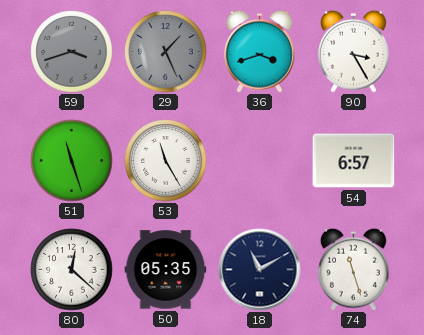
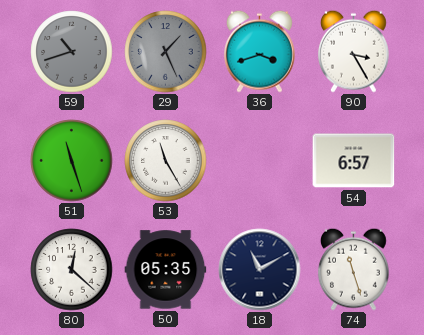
59: 3:42 -> 10:42
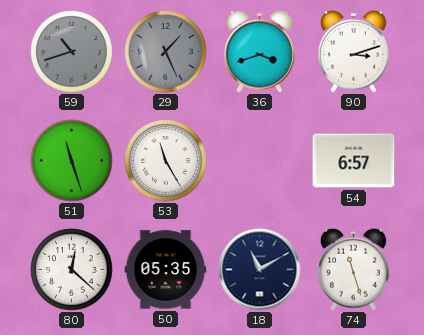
90: 3:25 -> 3:12
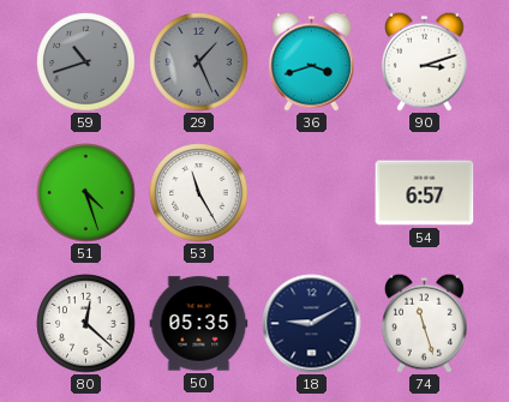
51: 11:27 -> 4:27
18: 11:10 -> 9:10
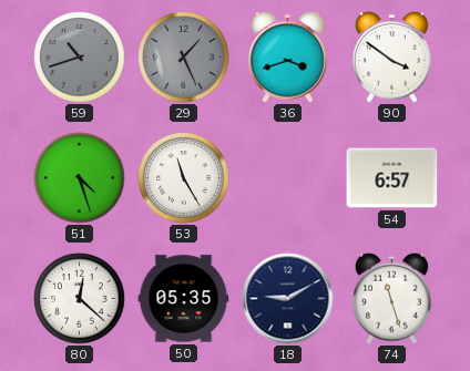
90: 3:12 -> 3:51
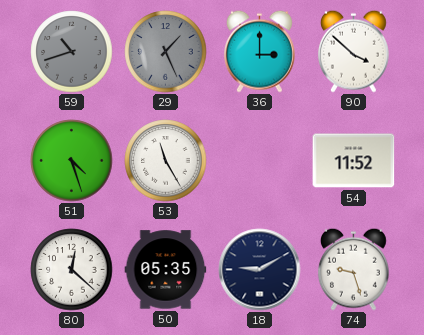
36: 3:42 -> 3:00
90: 3:51 -> 3:52
54: 6:57 -> 11:52
74: 11:27 -> 9:27
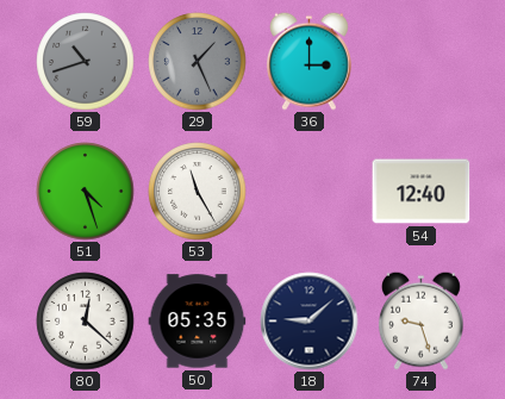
90: 3:52 -> none
54: 11:52 -> 12:40
18: 9:10 -> 9:08
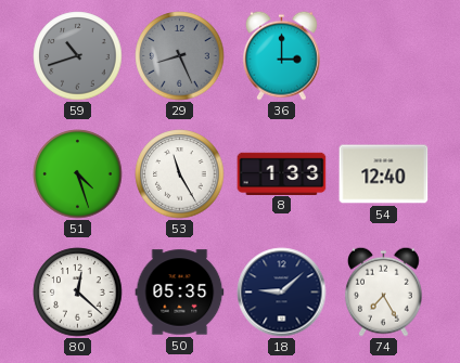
29: 1:26 -> 8:26
8: none -> 1:33
74: 9:27 -> 7:25
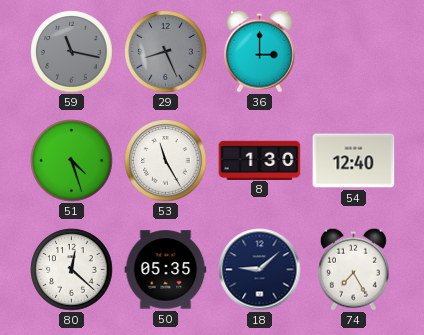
59: 10:42 -> 11:17
8: 1:33 -> 1:30
